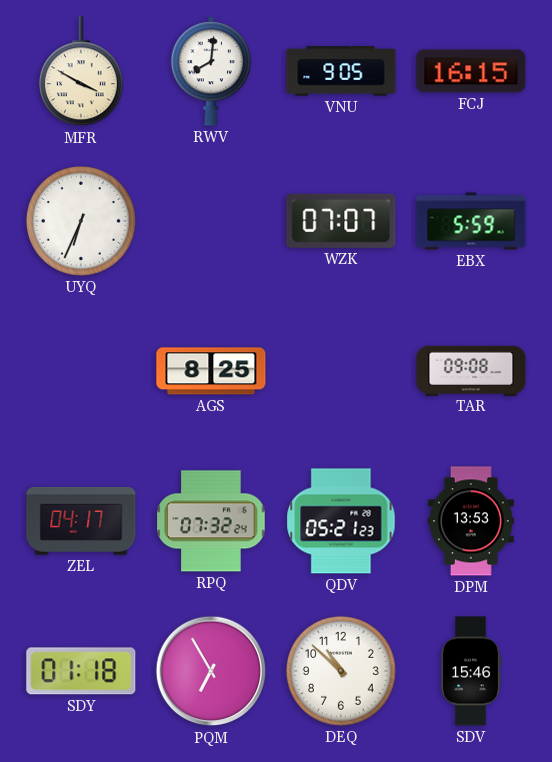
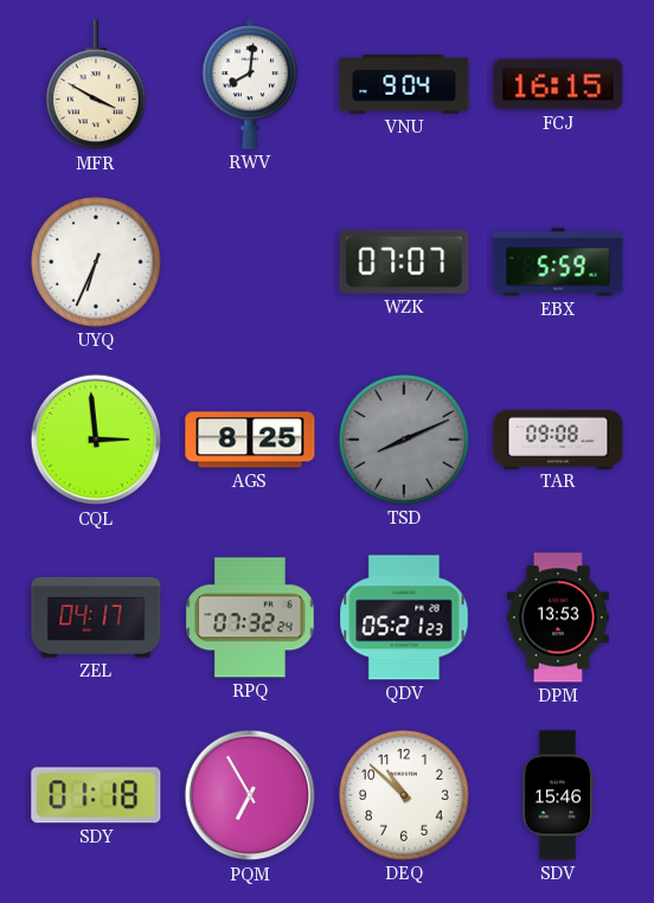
VNU: 9:05 -> 9:04
CQL: none -> 2:59
TSD: none -> 8:11
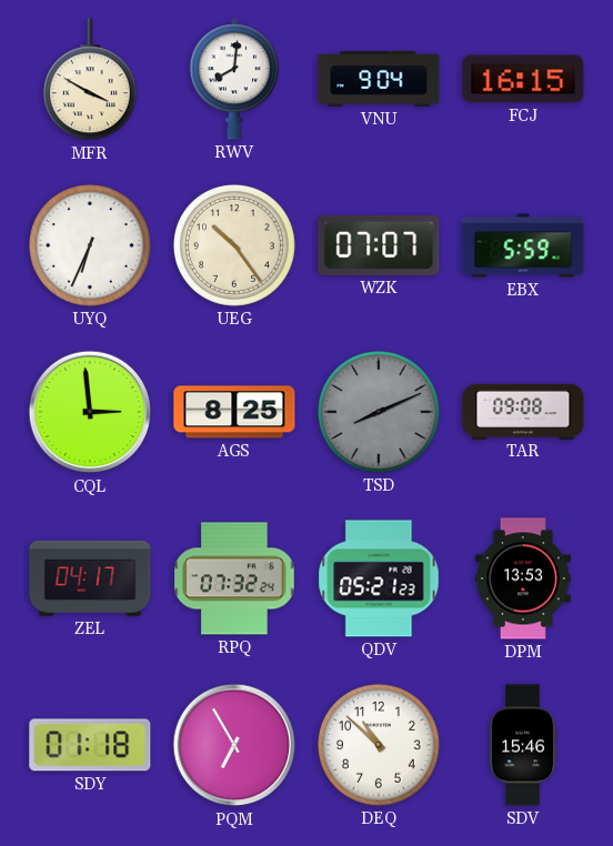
UEG: none -> 10:24
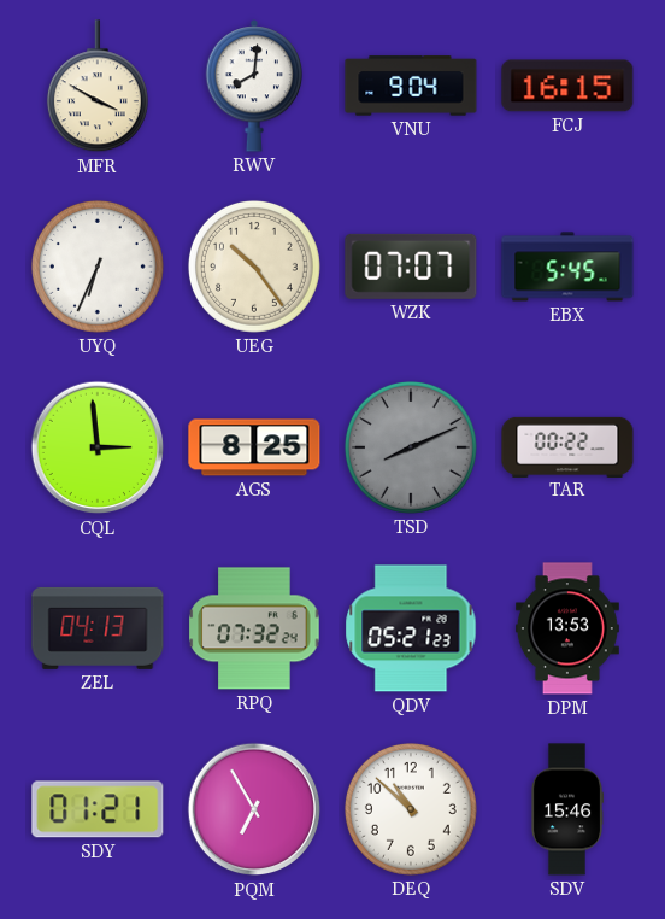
EBX: 5:59 -> 5:45
TAR: 09:08 -> 00:22
ZEL: 04:17 -> 04:13
SDY: 01:18 -> 01:21
